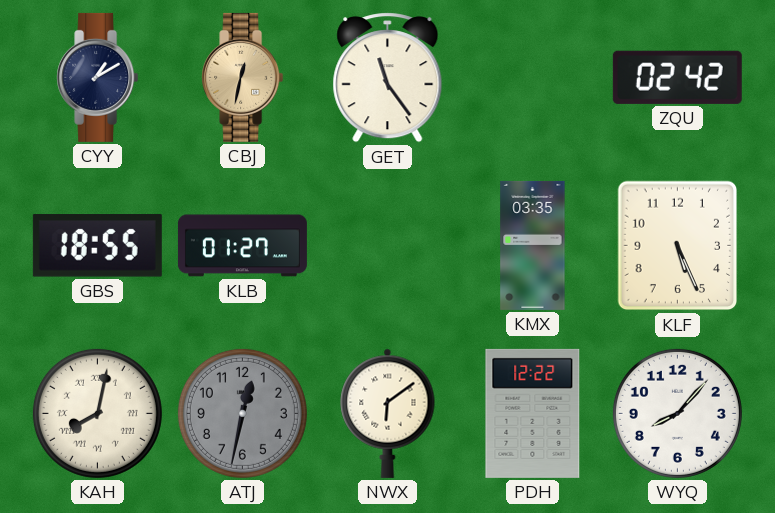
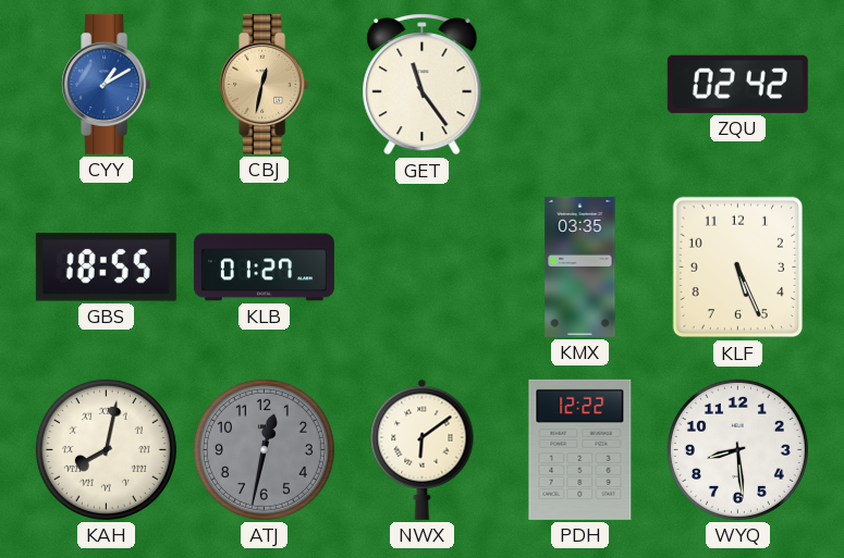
CYY dial: navy -> blue
WYQ: 8:07 -> 8:29
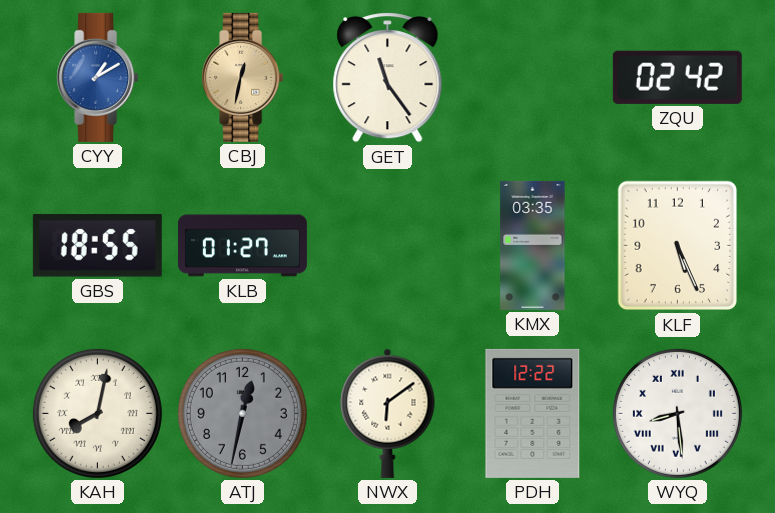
WYQ numerals: Arabic -> Roman
